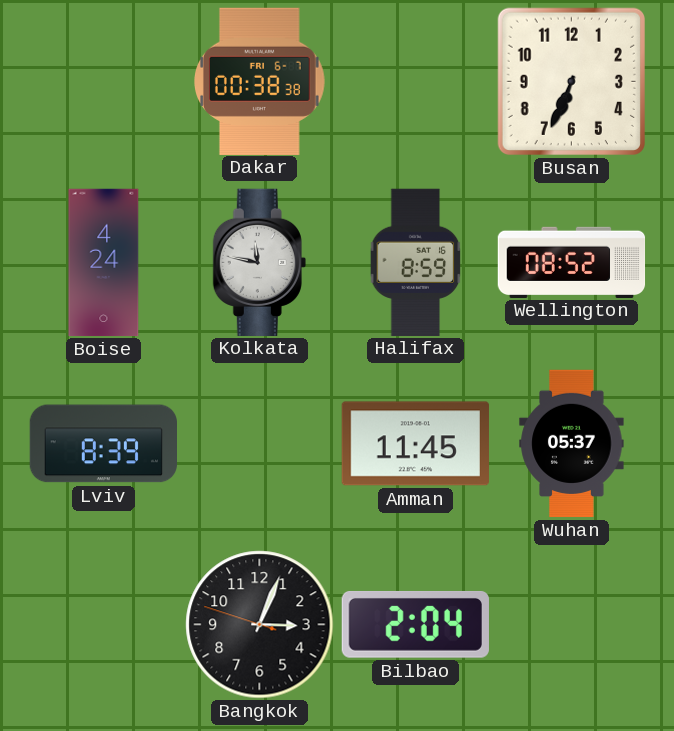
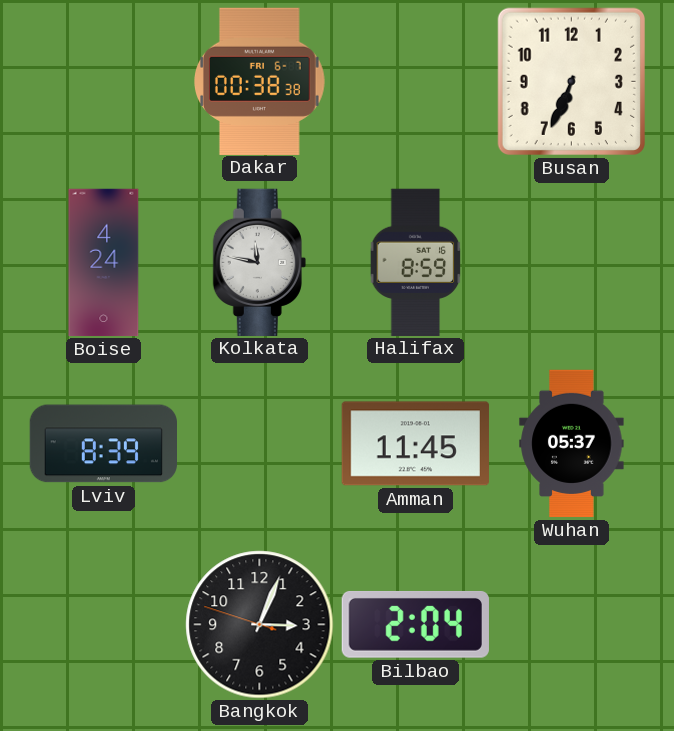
Wellington: 08:52 -> none
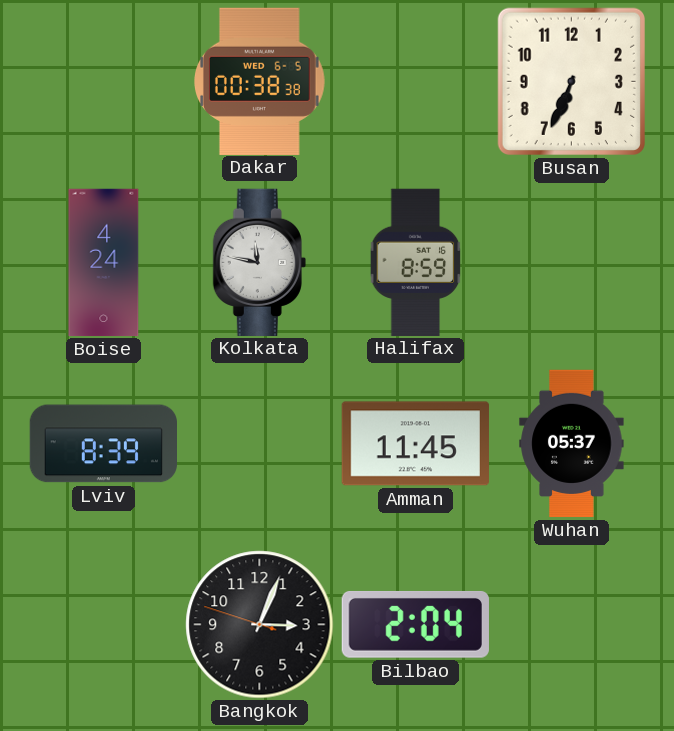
Dakar date: FRI 6-7 -> WED 6-5
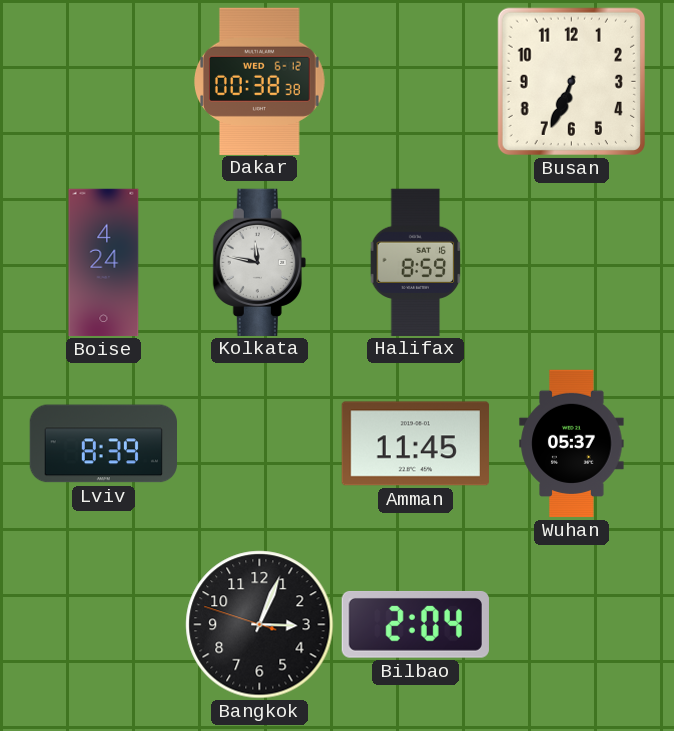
Dakar date: WED 6-5 -> WED 6-12
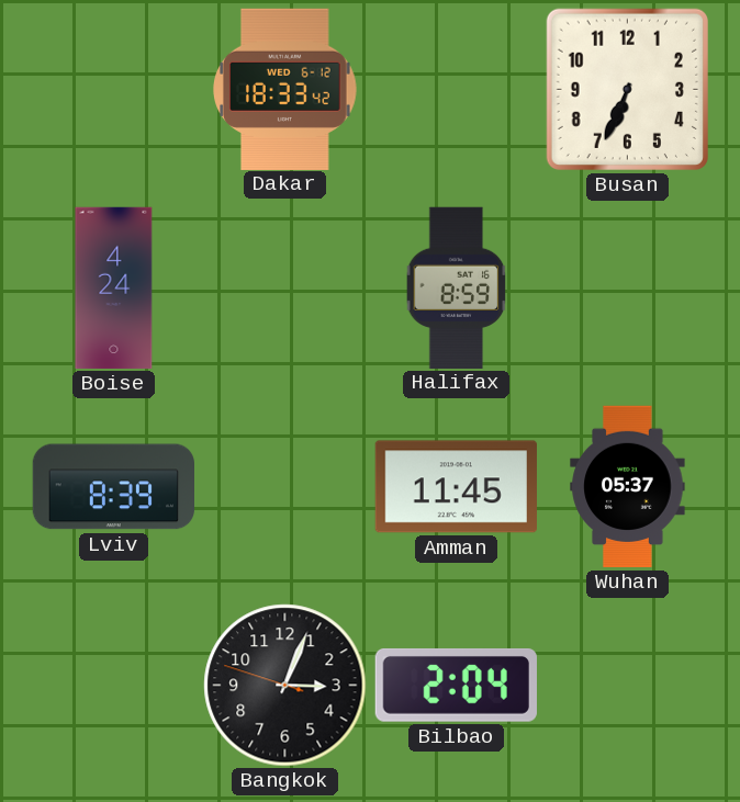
Dakar: 00:38 -> 18:33
Kolkata: 11:47 -> none
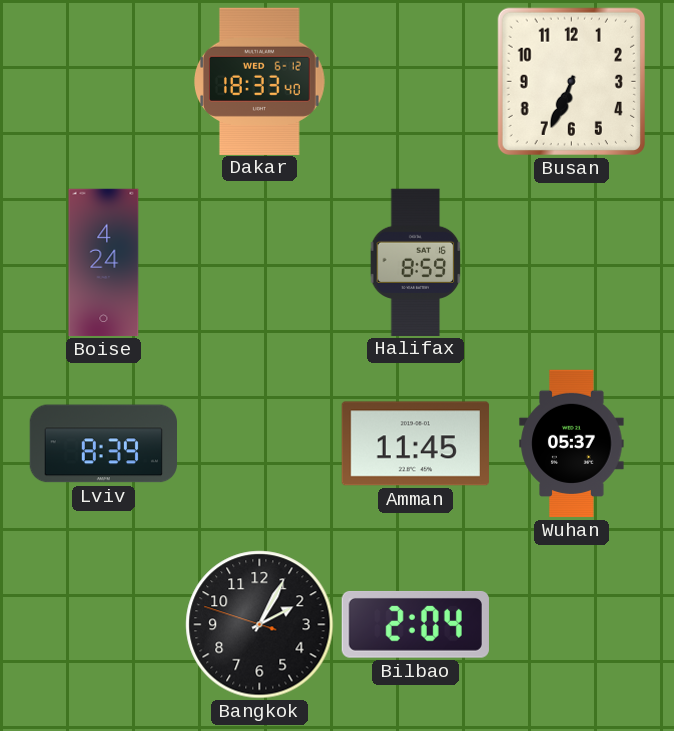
Dakar: 18:33:42 -> 18:33:40
Bangkok: 3:03 -> 2:04
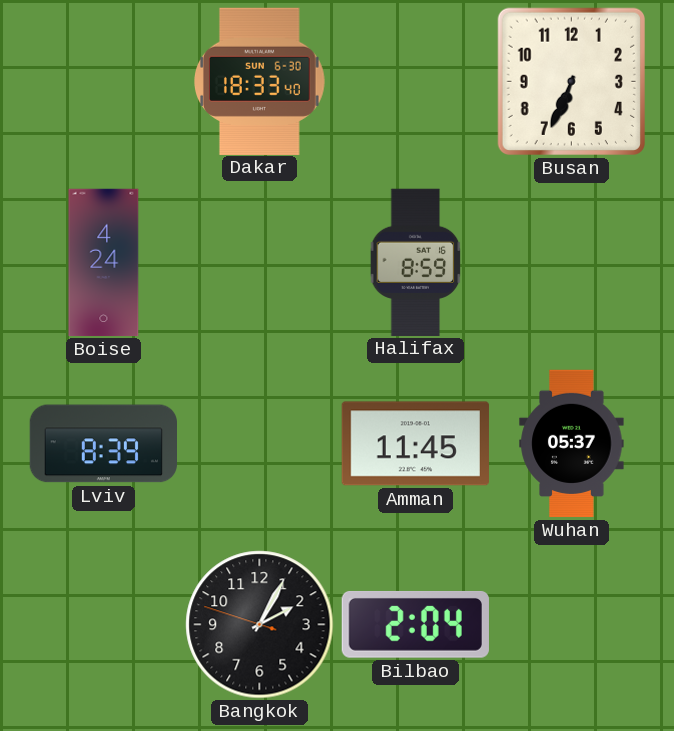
Dakar date: WED 6-12 -> SUN 6-30
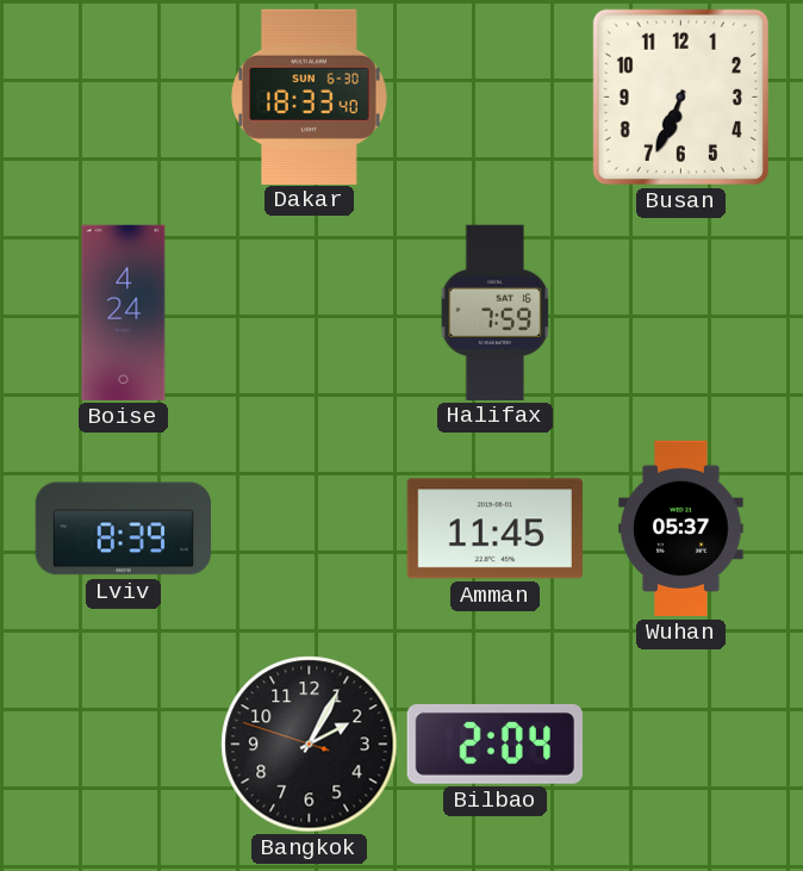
Halifax: 8:59 -> 7:59
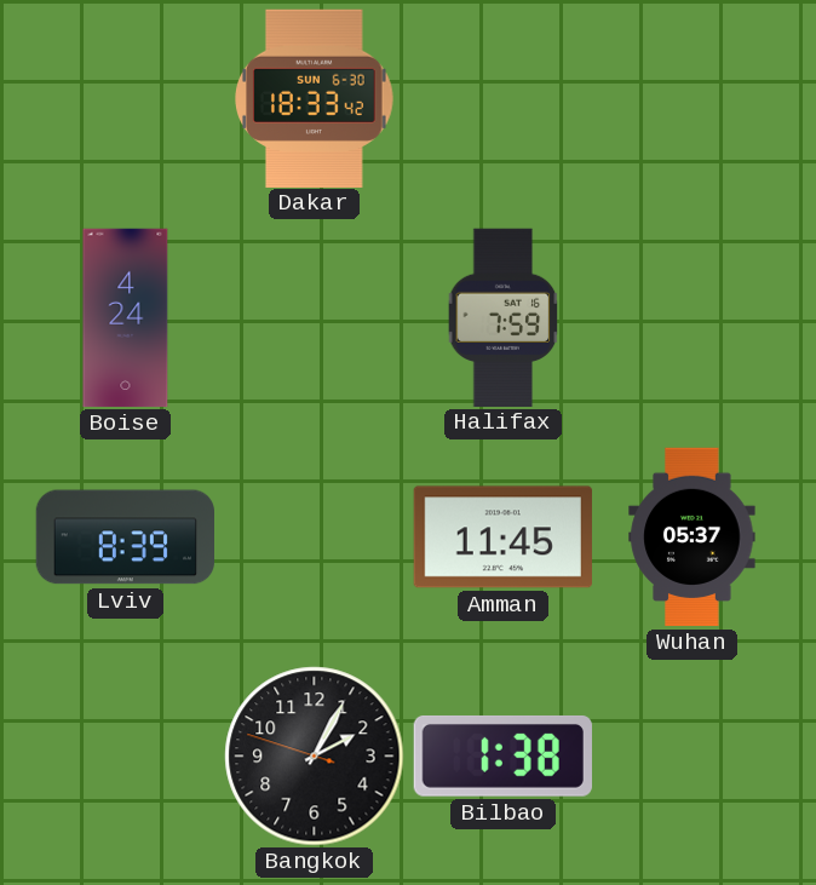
Dakar: 18:33:40 -> 18:33:42
Busan: 6:34 -> none
Bilbao: 2:04 -> 1:38
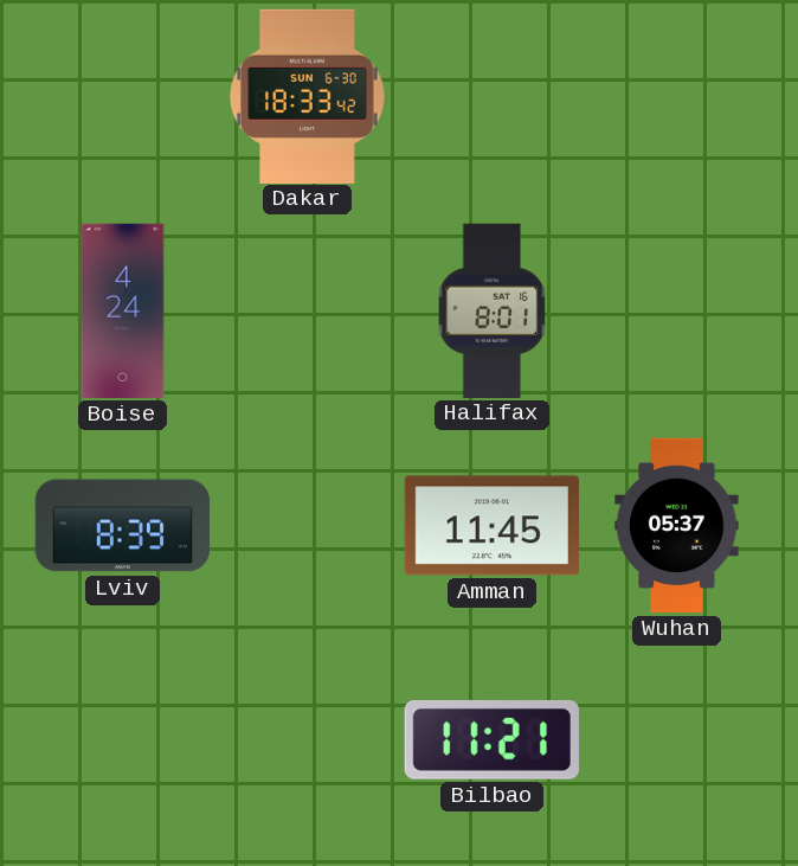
Halifax: 7:59 -> 8:01
Bangkok: 2:04 -> none
Bilbao: 1:38 -> 11:21
